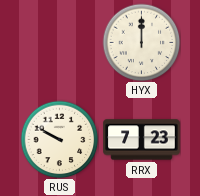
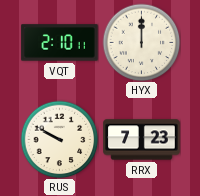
VQT: none -> 2:10
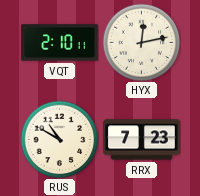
HYX: 12:00 -> 12:13
RUS: 9:50 -> 10:50
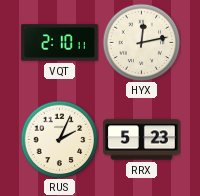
RUS: 10:50 -> 2:04
RRX: 7:23 -> 5:23
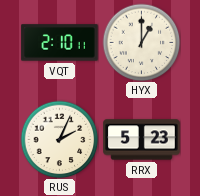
HYX: 12:13 -> 1:00
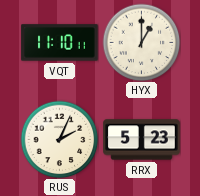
VQT: 2:10 -> 11:10
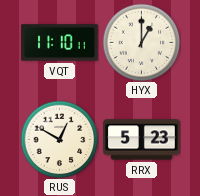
RUS: 2:04 -> 12:50
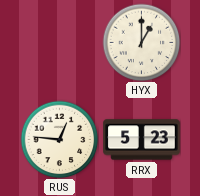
VQT: 11:10 -> none
RUS: 12:50 -> 12:46
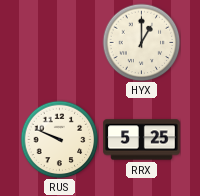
RUS: 12:46 -> 9:49
RRX: 5:23 -> 5:25
